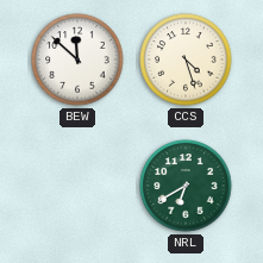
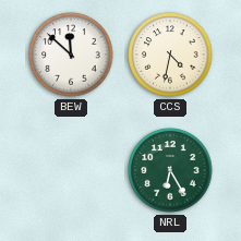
CCS: 4:27 -> 4:32
NRL: 6:40 -> 6:25
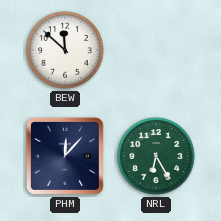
CCS: 4:32 -> none
PHM: none -> 12:07
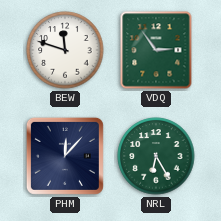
BEW: 11:52 -> 11:48
VDQ: none -> 2:54
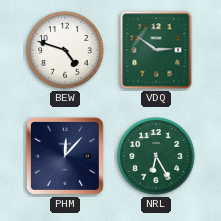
BEW: 11:48 -> 4:48
VDQ: 2:54 -> 2:51
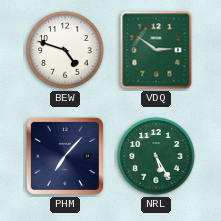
PHM: 12:07 -> 7:07
NRL: 6:25 -> 5:25
